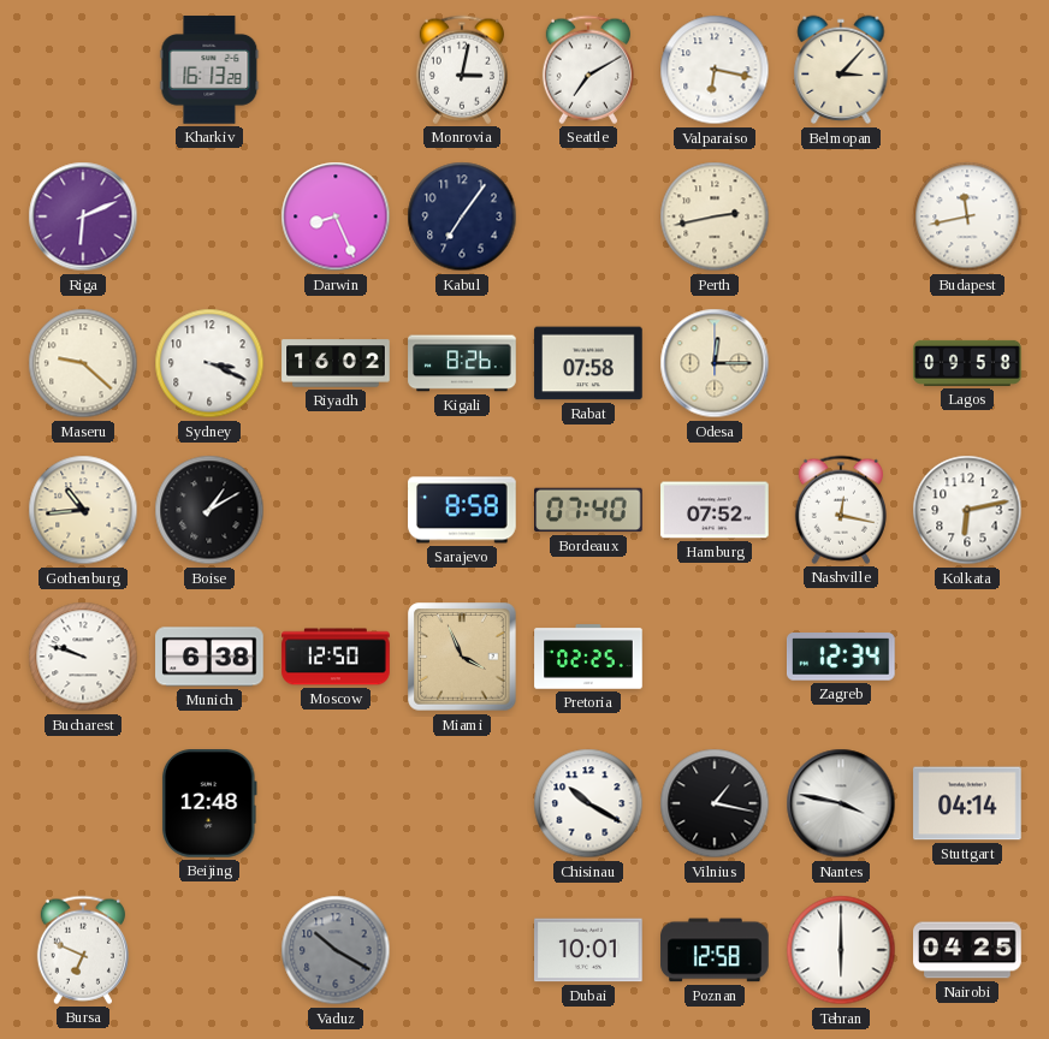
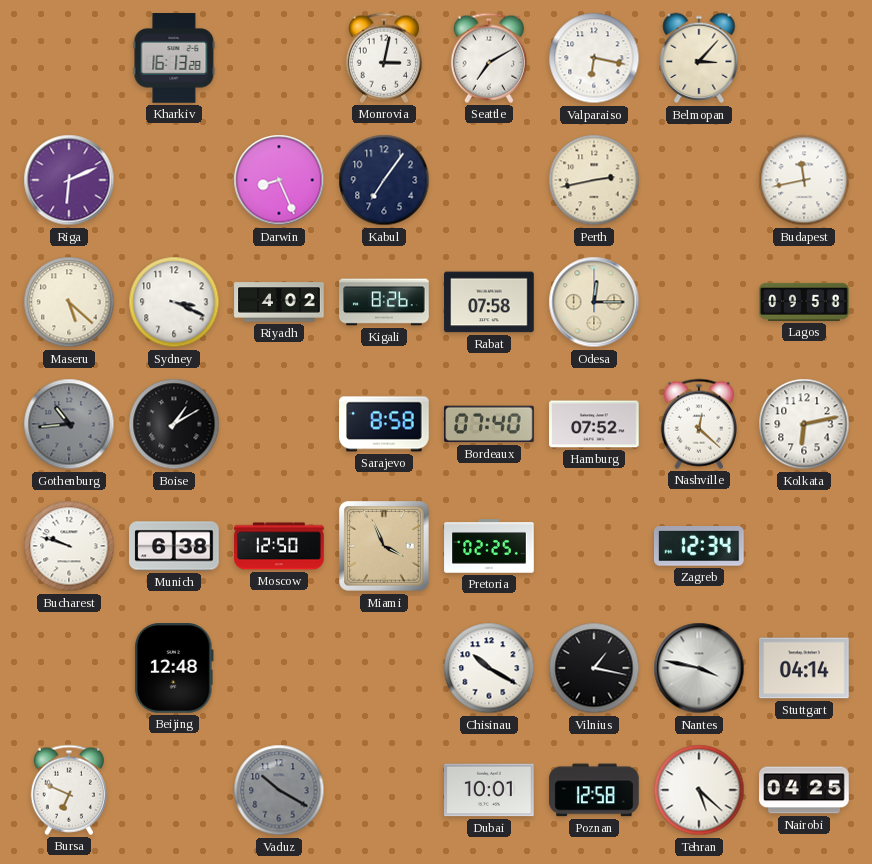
Maseru: 9:22 -> 5:22
Riyadh: 16:02 -> 4:02
Gothenburg dial: cream -> grey
Nashville: 12:17 -> 12:22
Tehran: 6:00 -> 5:22
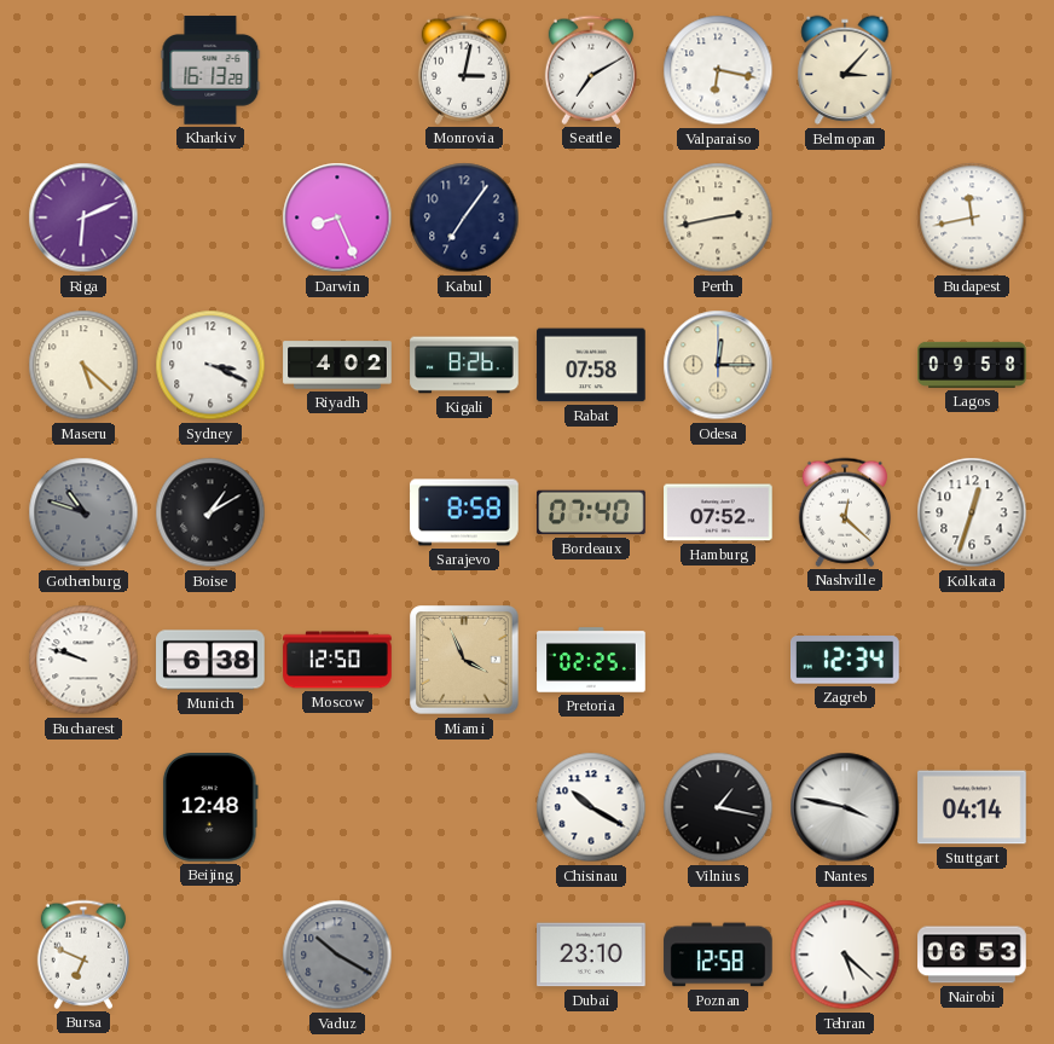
Gothenburg: 10:44 -> 10:48
Kolkata: 6:13 -> 12:33
Dubai: 10:01 -> 23:10
Nairobi: 04:25 -> 06:53
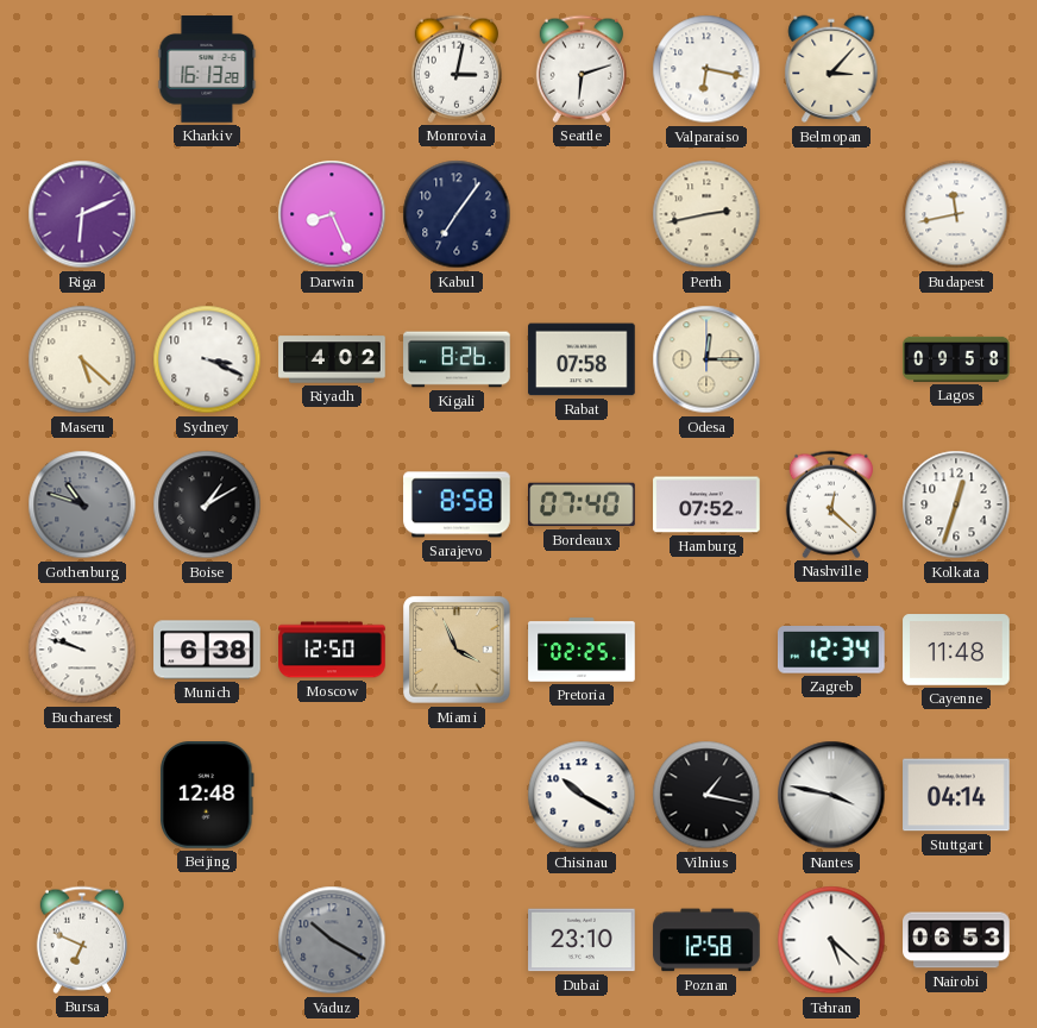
Seattle: 7:10 -> 6:12
Cayenne: none -> 11:48
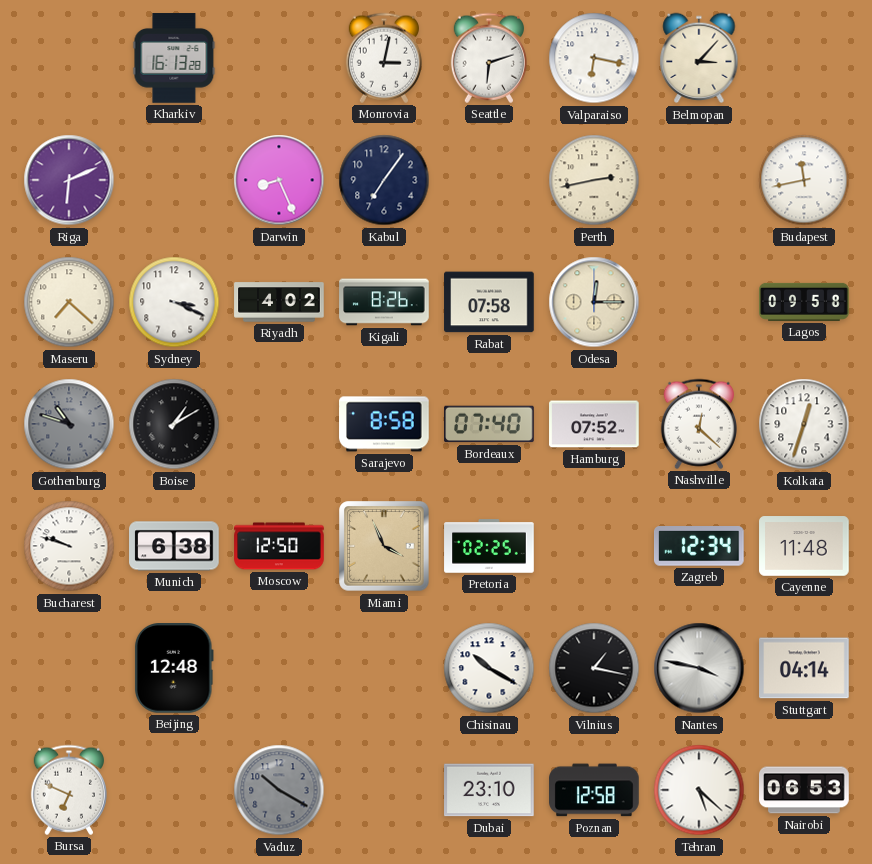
Maseru: 5:22 -> 7:22
